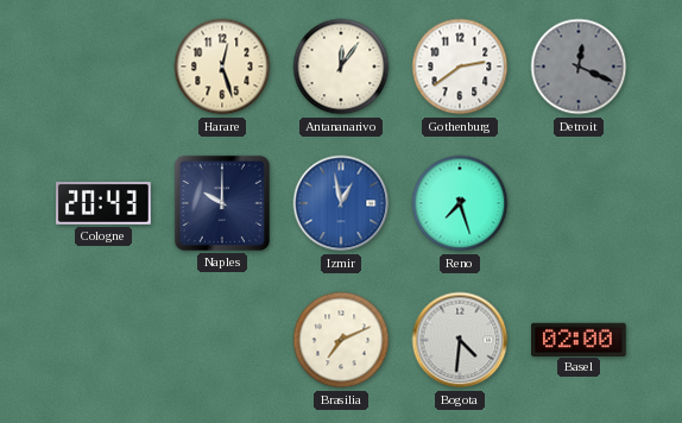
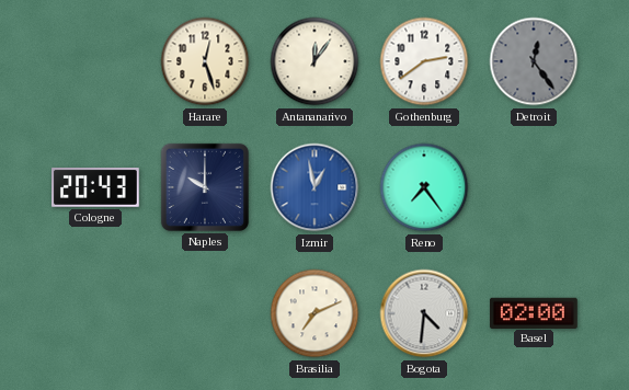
Detroit: 12:19 -> 12:24
Reno: 7:27 -> 7:24
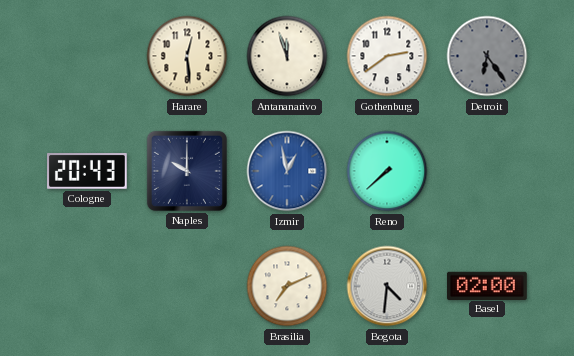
Harare: 12:27 -> 12:29
Antananarivo: 12:06 -> 11:57
Detroit: 12:24 -> 6:24
Reno: 7:24 -> 7:38
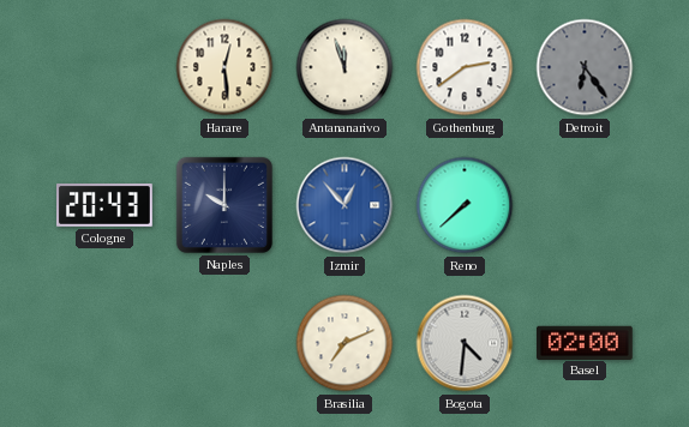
Izmir: 12:58 -> 12:53
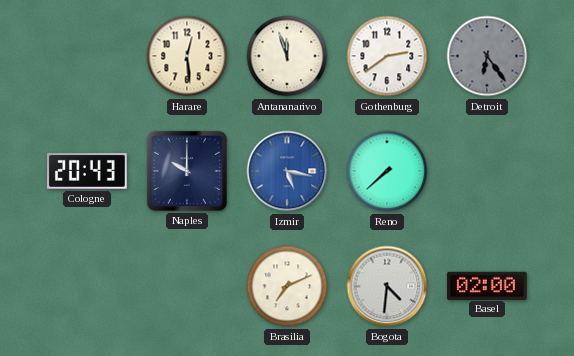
Izmir: 12:53 -> 5:17
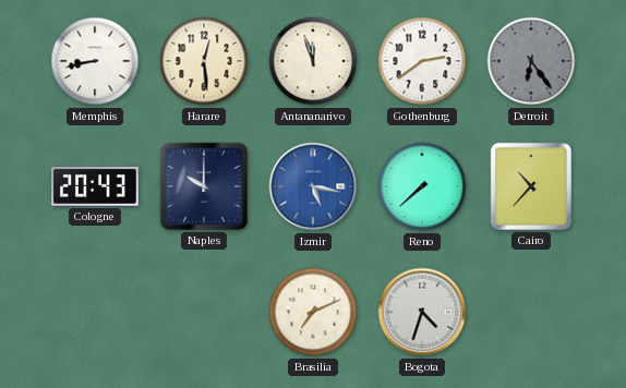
Memphis: none -> 8:43
Cairo: none -> 10:37
Bogota: 4:31 -> 4:33
Basel: 02:00 -> none
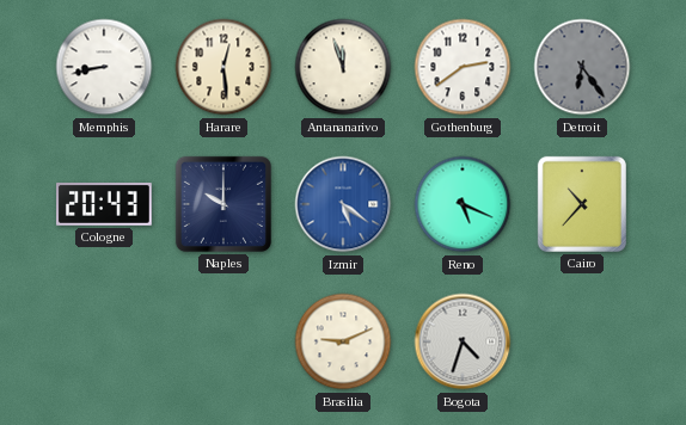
Izmir: 5:17 -> 5:21
Reno: 7:38 -> 5:19
Brasilia: 7:11 -> 9:11
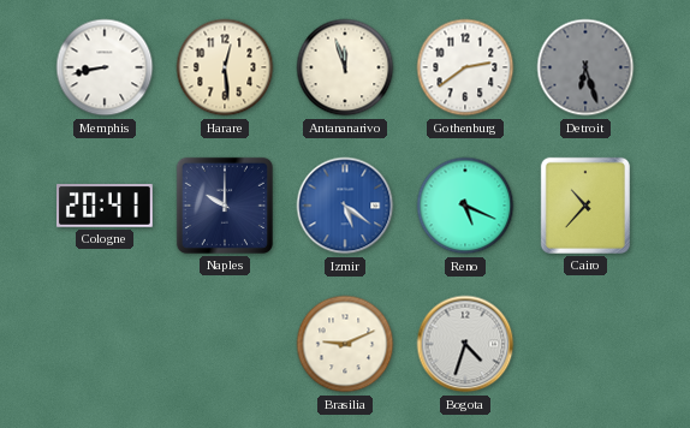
Detroit: 6:24 -> 6:27
Cologne: 20:43 -> 20:41
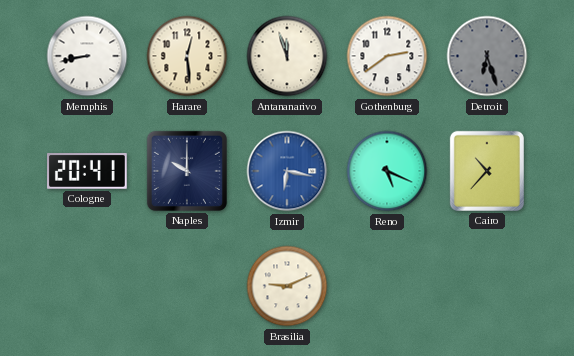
Izmir: 5:21 -> 6:17
Bogota: 4:33 -> none
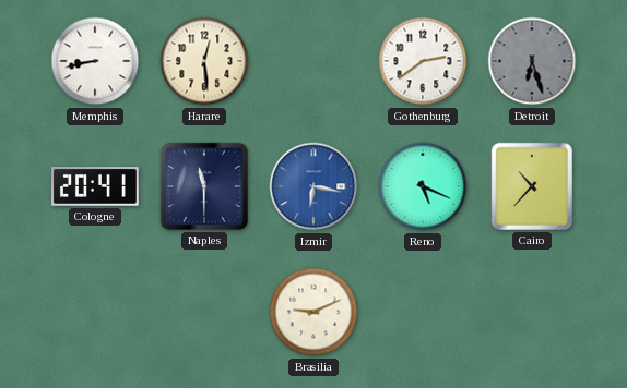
Antananarivo: 11:57 -> none
Naples: 10:00 -> 11:30
